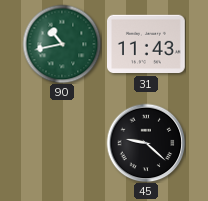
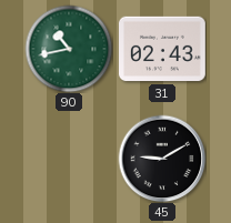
31: 11:43 -> 02:43
45: 9:22 -> 9:10
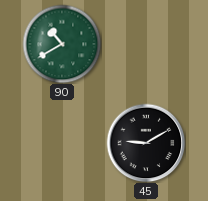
90: 10:43 -> 10:40
31: 02:43 -> none
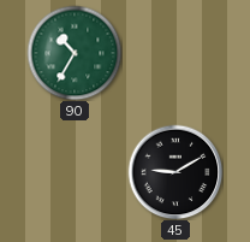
90: 10:40 -> 10:35
